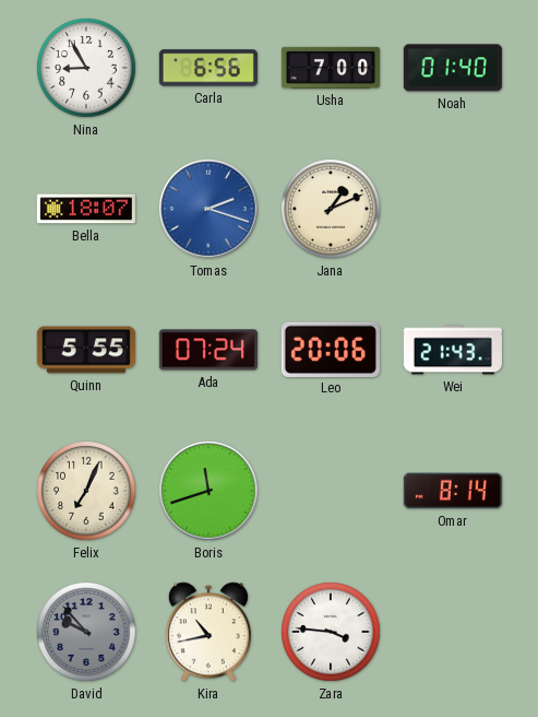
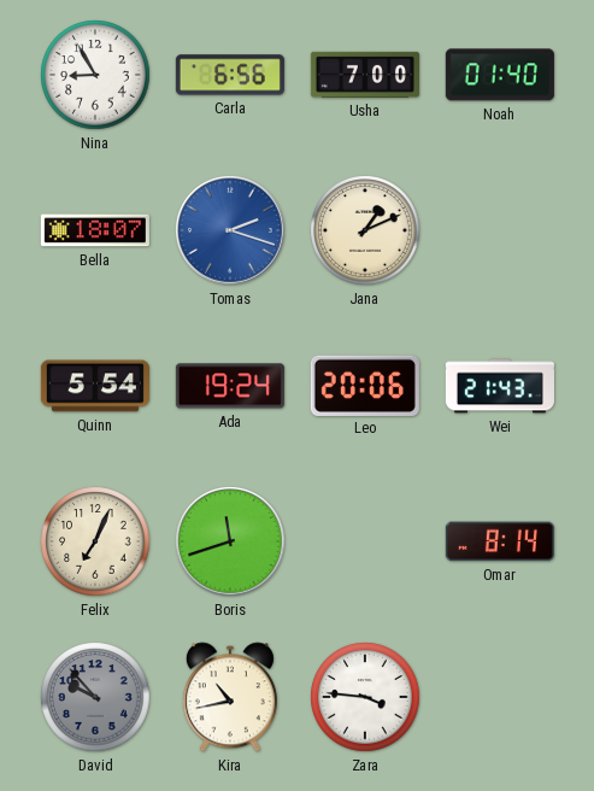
Quinn: 5:55 -> 5:54
Ada: 07:24 -> 19:24
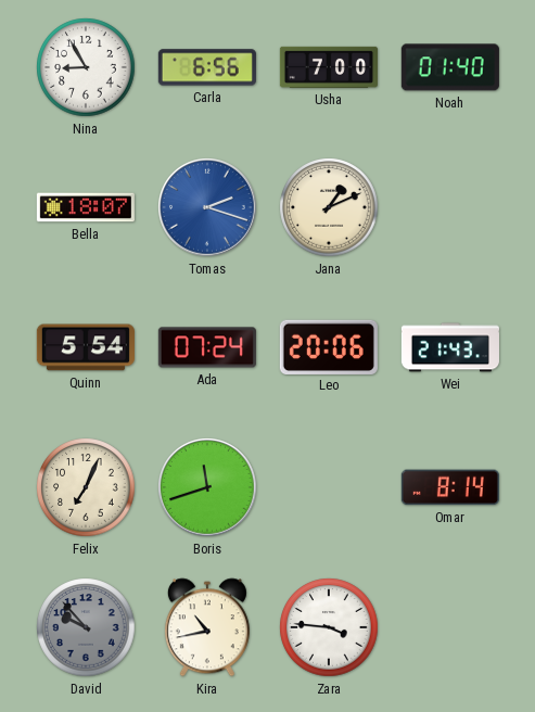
Ada: 19:24 -> 07:24
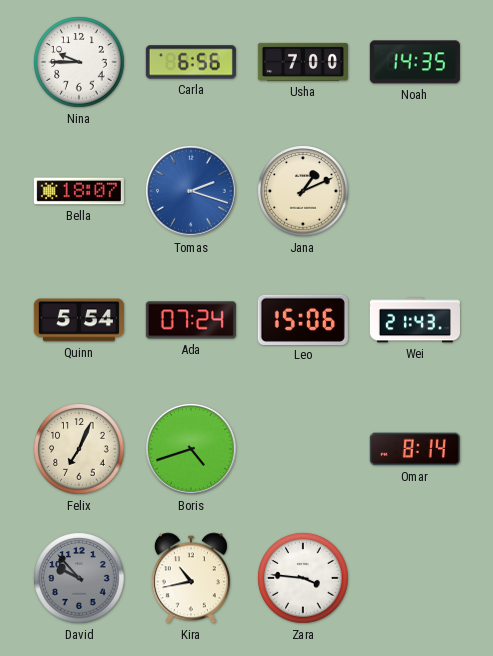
Nina: 8:55 -> 9:45
Noah: 01:40 -> 14:35
Leo: 20:06 -> 15:06
Boris: 11:42 -> 4:42
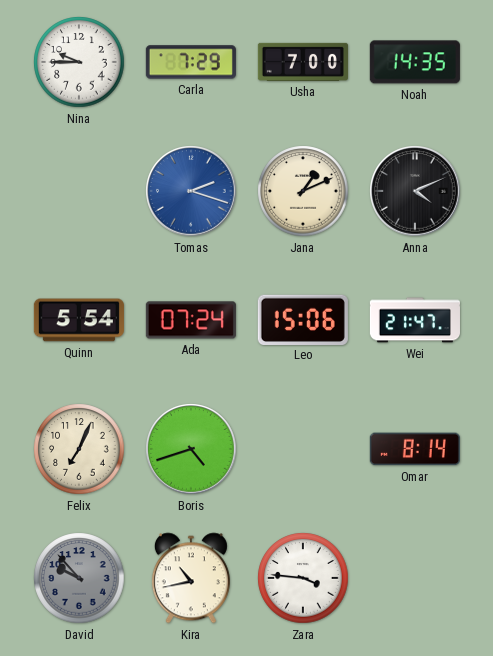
Carla: 6:56 -> 7:29
Bella: 18:07 -> none
Anna: none -> 4:11
Wei: 21:43 -> 21:47
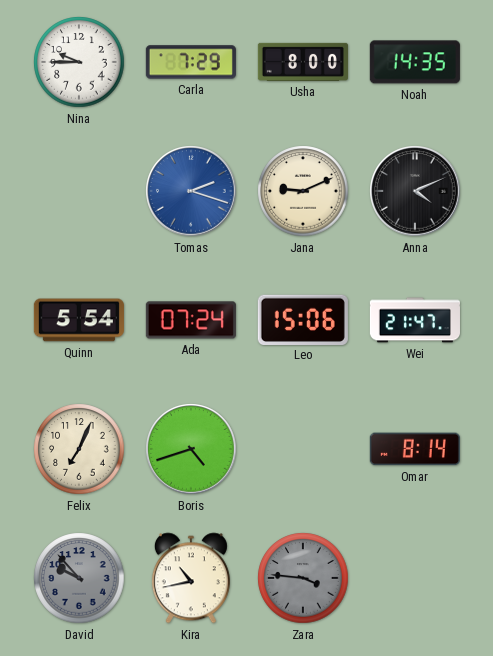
Usha: 7:00 -> 8:00
Jana: 1:11 -> 9:11
Zara dial: white -> grey
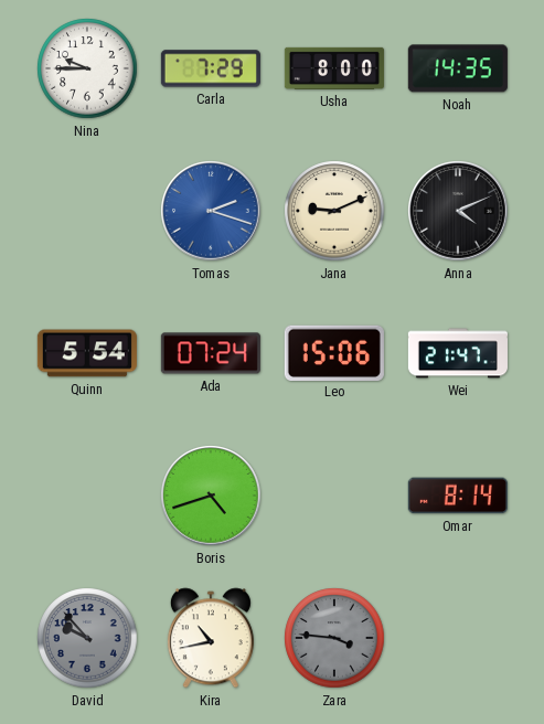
Felix: 7:04 -> none
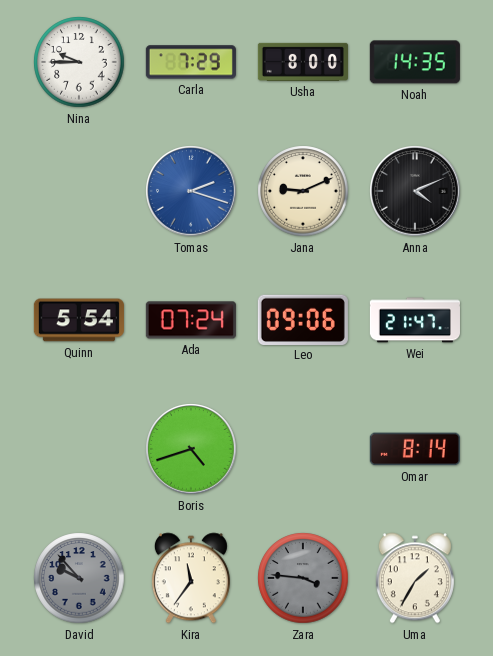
Leo: 15:06 -> 09:06
Kira: 10:43 -> 11:36
Uma: none -> 1:35
